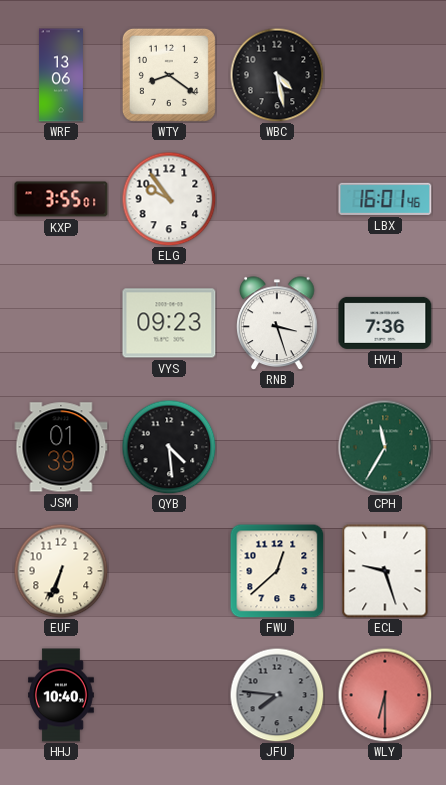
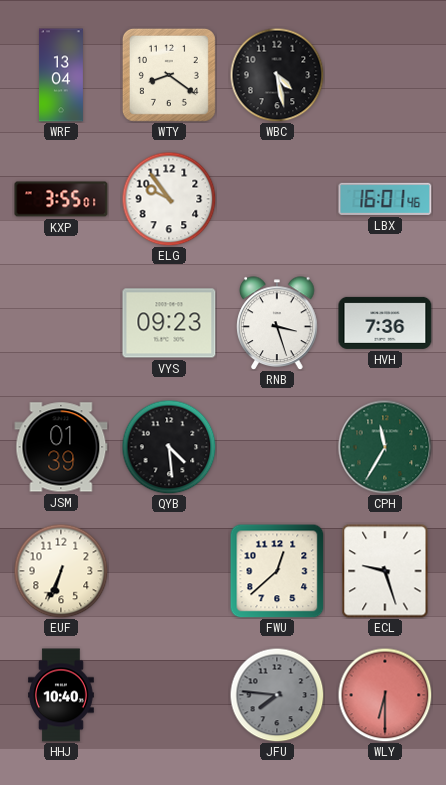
WRF: 13:06 -> 13:04
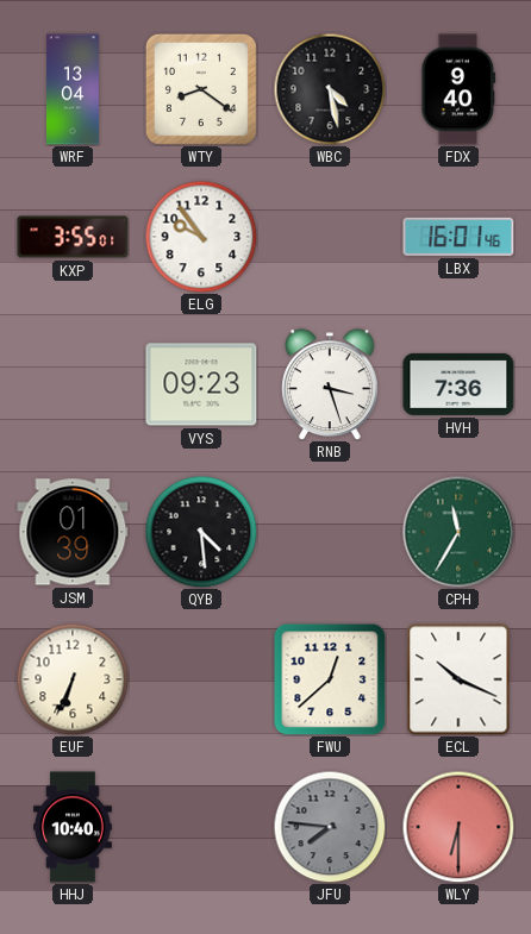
FDX: none -> 9:40
ECL: 9:27 -> 10:19
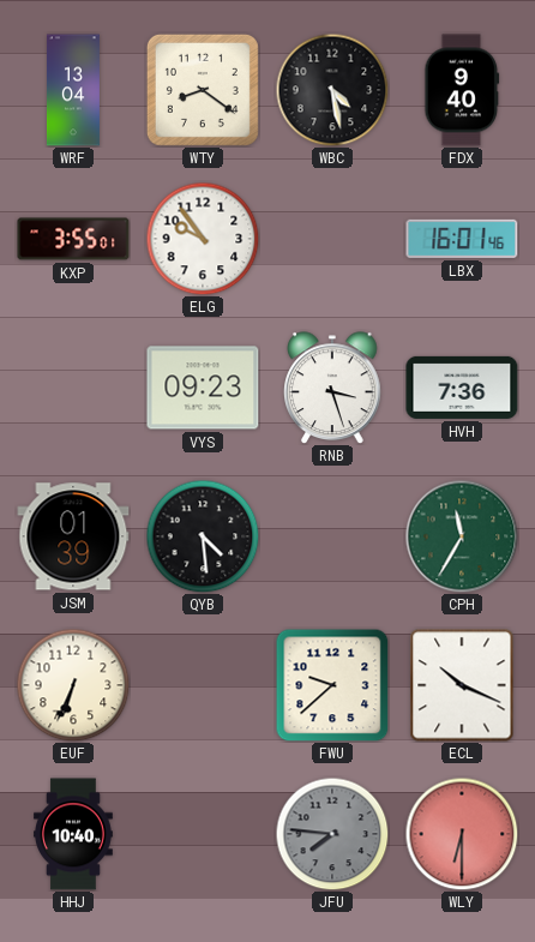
FWU: 12:38 -> 9:38
